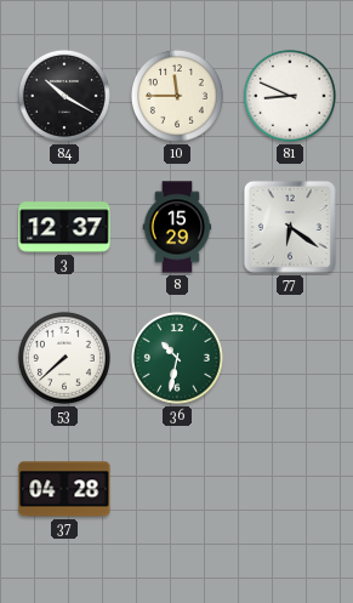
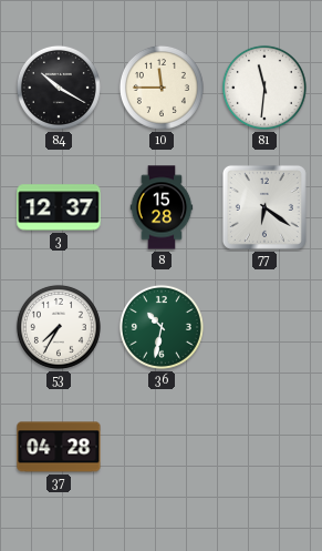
81: 8:49 -> 11:31
8: 15:29 -> 15:28
53: 7:38 -> 7:35
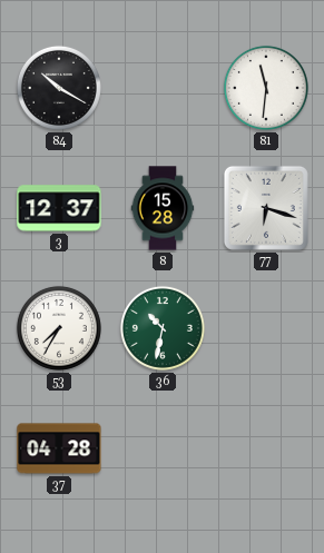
10: 11:45 -> none
77: 6:21 -> 6:18
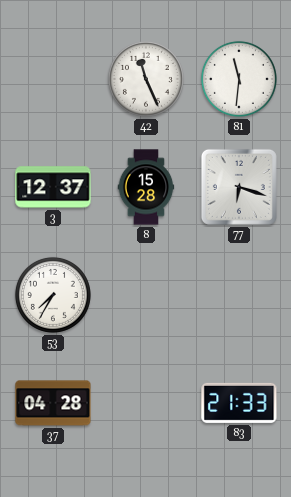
84: 10:20 -> none
42: none -> 11:26
36: 10:32 -> none
83: none -> 21:33
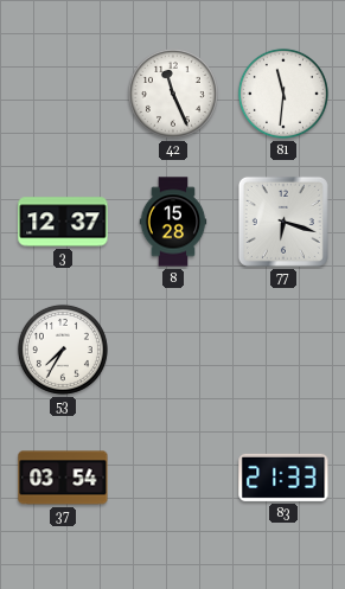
37: 04:28 -> 03:54
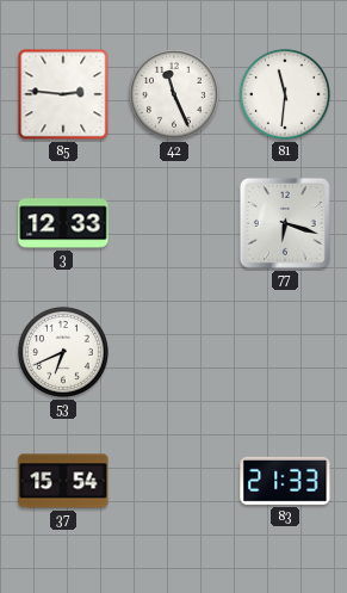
85: none -> 2:46
3: 12:37 -> 12:33
8: 15:28 -> none
53: 7:35 -> 6:41
37: 03:54 -> 15:54
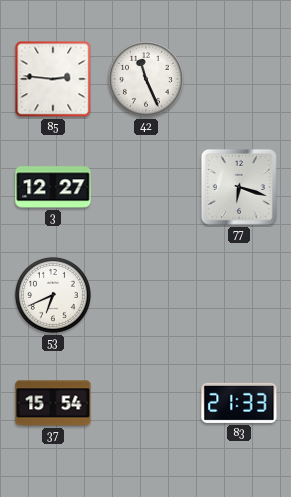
81: 11:31 -> none
3: 12:33 -> 12:27
